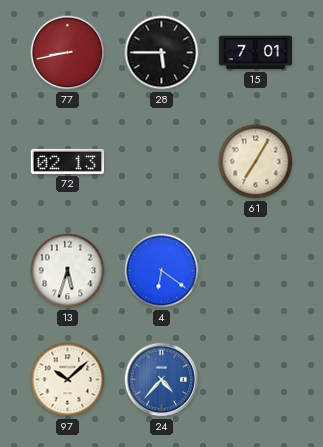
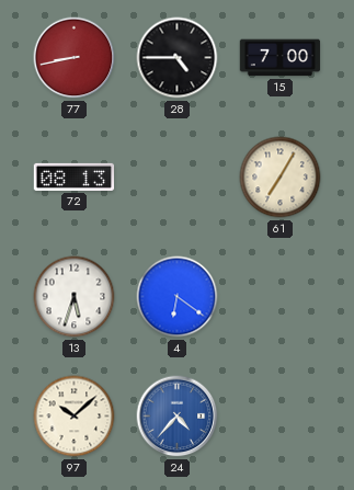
28: 5:45 -> 4:45
15: 7:01 -> 7:00
72: 02:13 -> 08:13
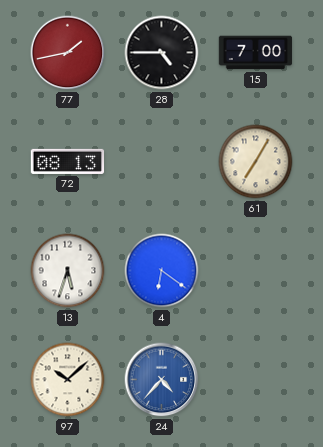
77: 8:43 -> 1:43
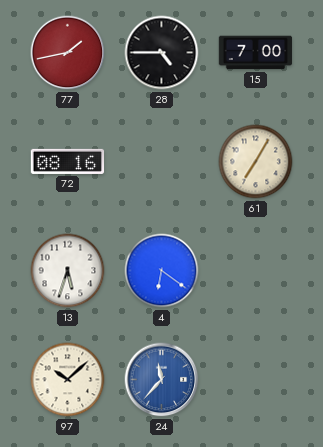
72: 08:13 -> 08:16
24: 4:37 -> 11:37
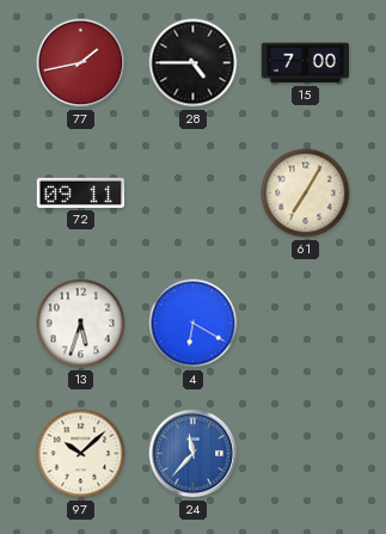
72: 08:16 -> 09:11
4: 6:21 -> 6:20
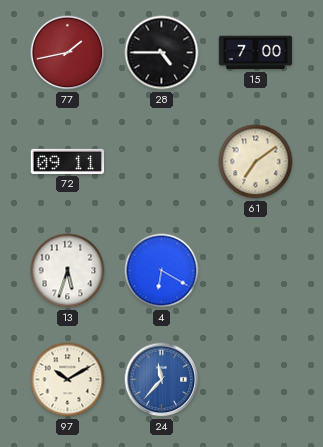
61: 7:05 -> 7:09
97: 10:08 -> 10:10
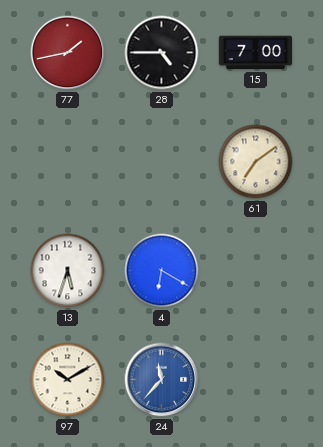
72: 09:11 -> none
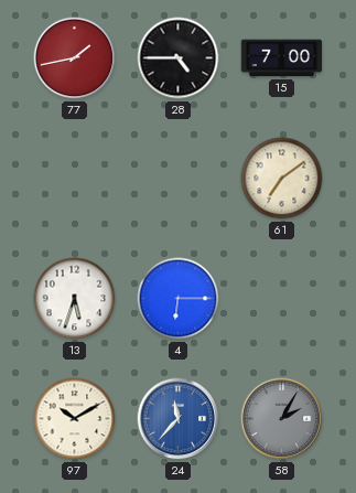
4: 6:20 -> 6:15
58: none -> 2:05
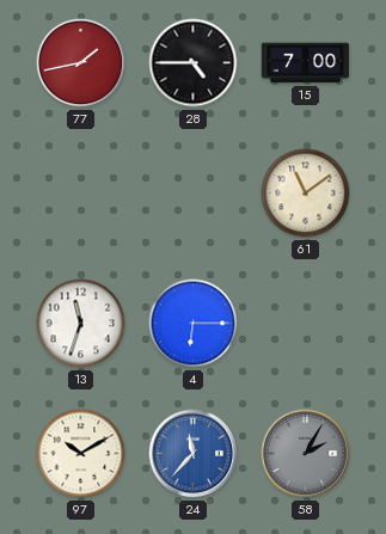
61: 7:09 -> 11:09
13: 5:33 -> 11:33
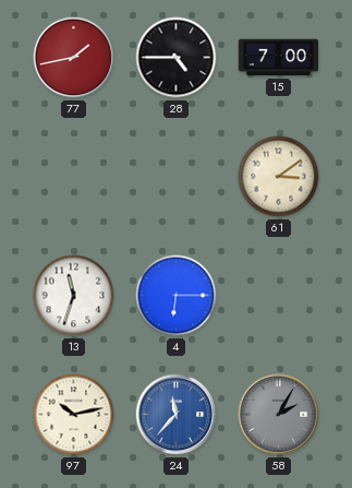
61: 11:09 -> 3:09
97: 10:10 -> 10:13
